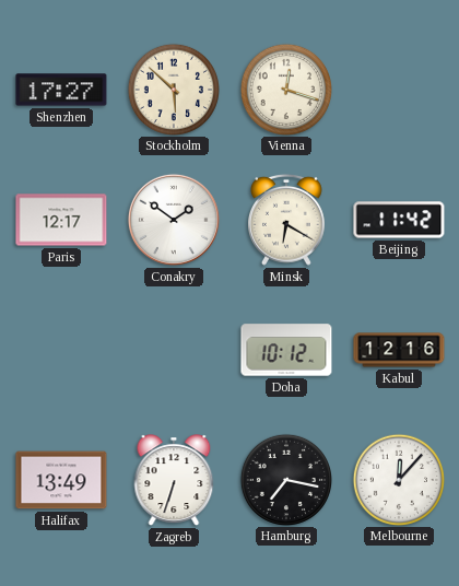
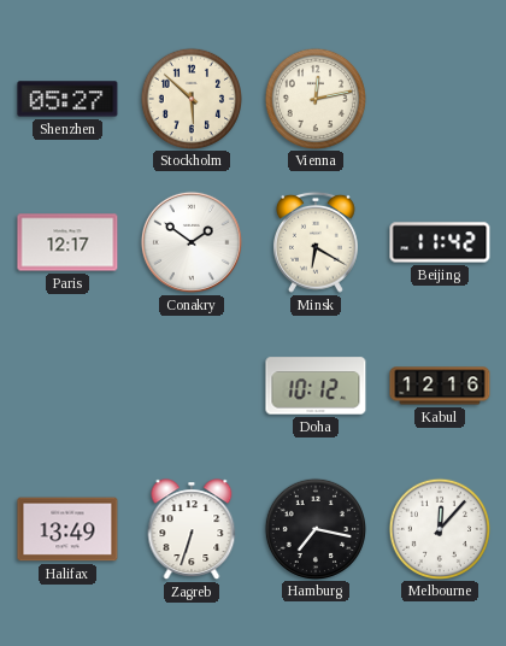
Shenzhen: 17:27 -> 05:27
Vienna: 12:18 -> 12:13
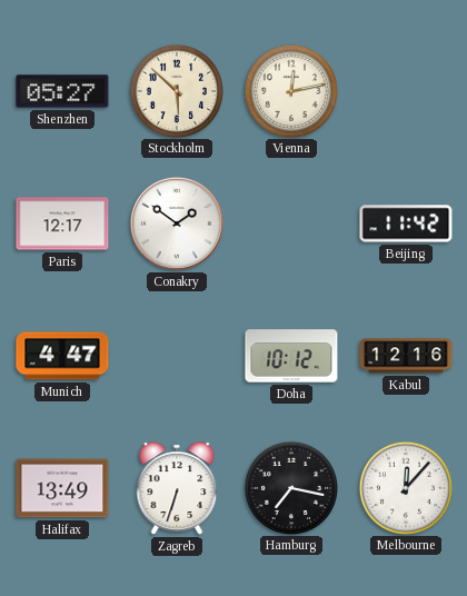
Minsk: 6:20 -> none
Munich: none -> 4:47
